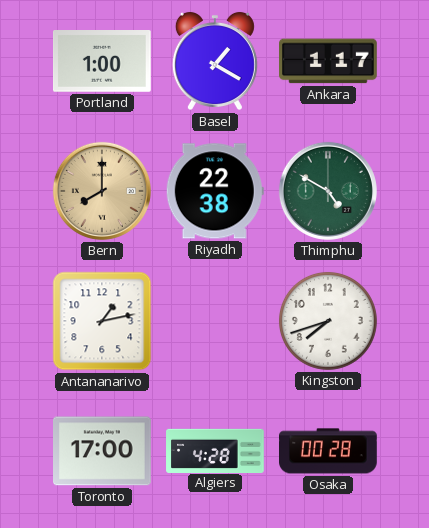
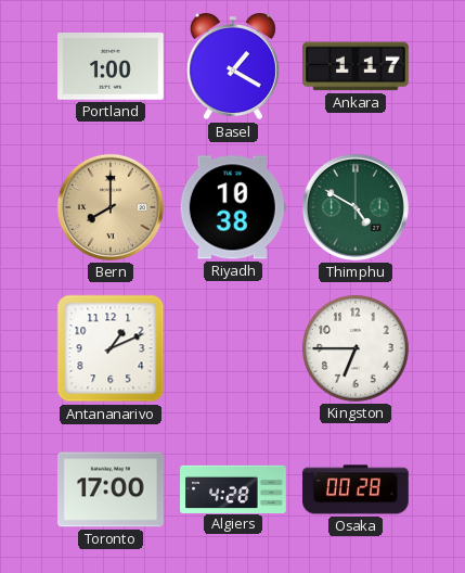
Riyadh: 22:38 -> 10:38
Antananarivo: 1:13 -> 1:11
Kingston: 7:42 -> 6:45
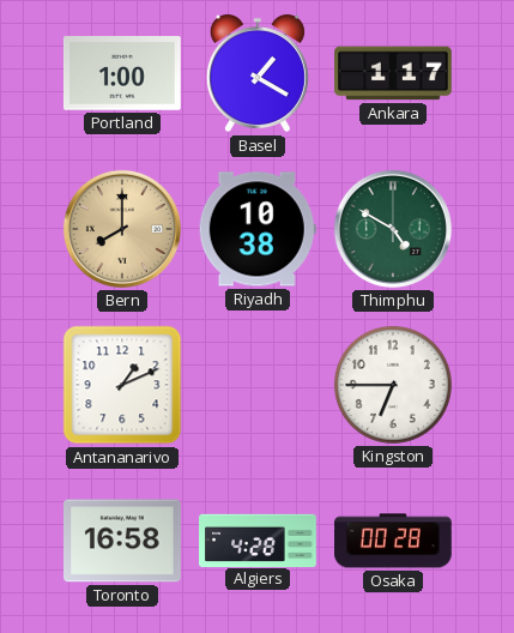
Toronto: 17:00 -> 16:58
